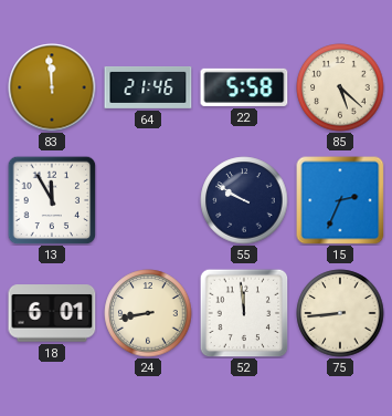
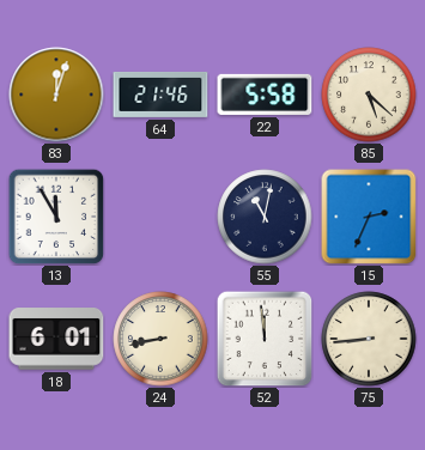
83: 11:59 -> 12:03
55: 9:50 -> 11:02
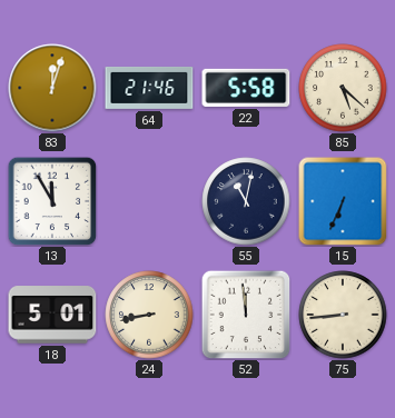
15: 2:34 -> 6:34
18: 6:01 -> 5:01
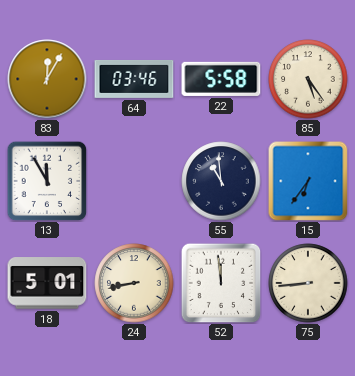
83: 12:03 -> 12:05
64: 21:46 -> 03:46
85: 5:22 -> 5:24
55: 11:02 -> 10:59
15: 6:34 -> 6:36
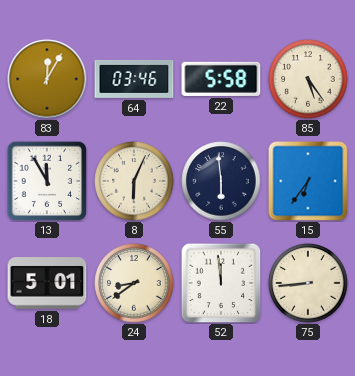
8: none -> 6:04
55: 10:59 -> 5:59
24: 8:43 -> 8:39
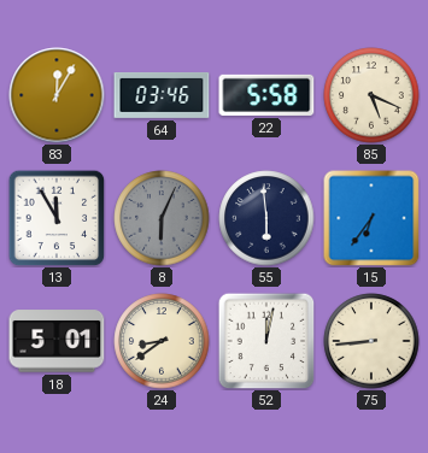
85: 5:24 -> 5:19
8 dial: cream -> grey
52: 11:59 -> 12:02
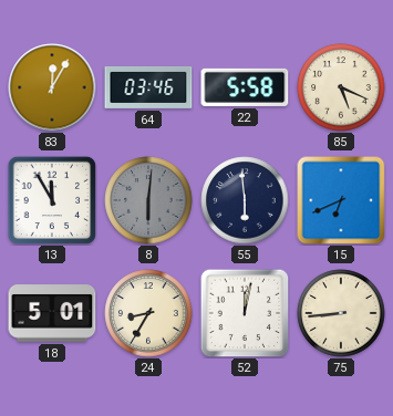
8: 6:04 -> 6:01
15: 6:36 -> 6:41
24: 8:39 -> 8:35
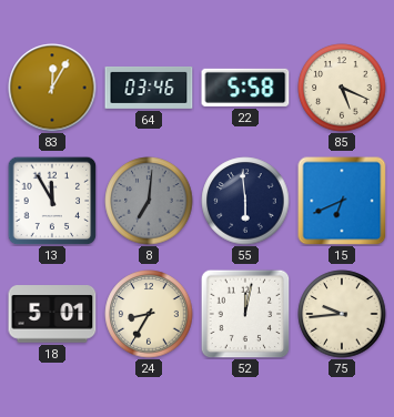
8: 6:01 -> 7:01
75: 8:44 -> 9:44
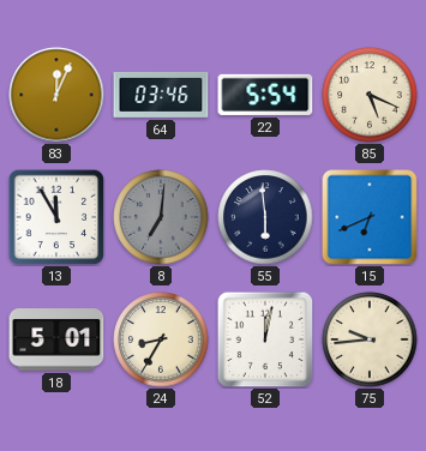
83: 12:05 -> 12:04
22: 5:58 -> 5:54
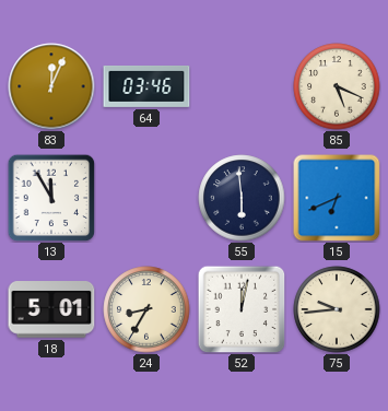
22: 5:54 -> none
8: 7:01 -> none
